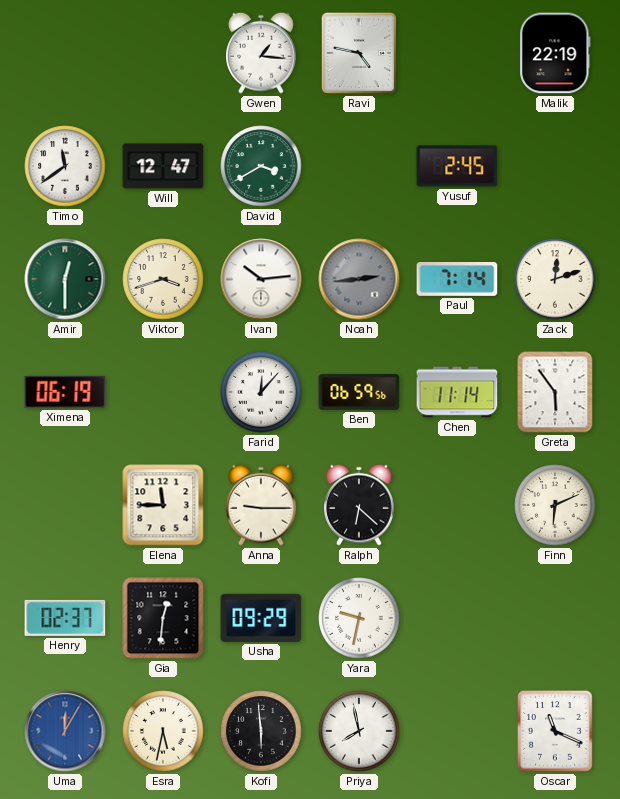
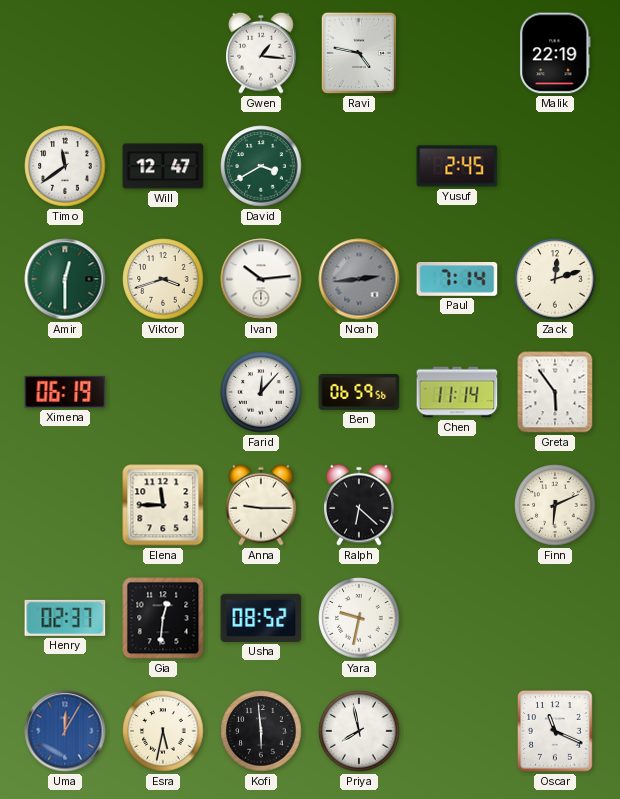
Usha: 09:29 -> 08:52
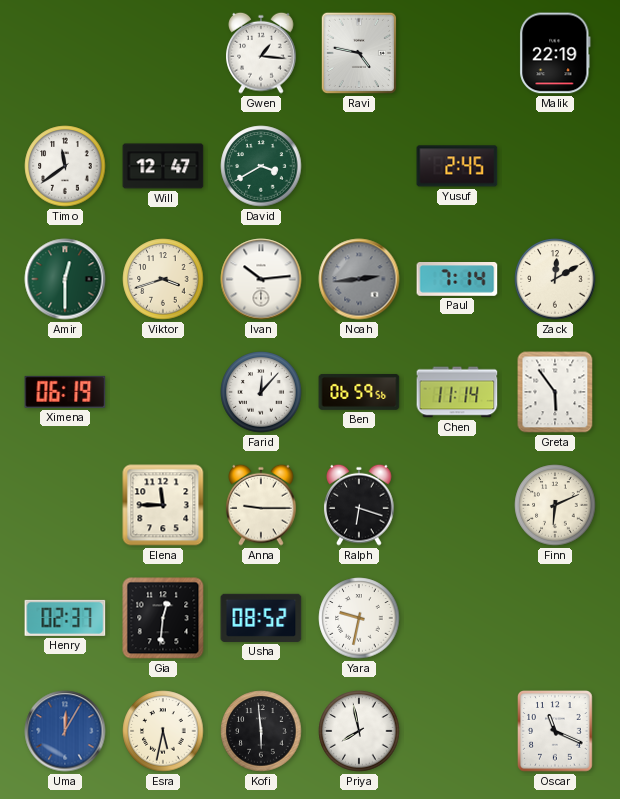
Zack: 12:12 -> 12:10
Ralph: 6:22 -> 6:18
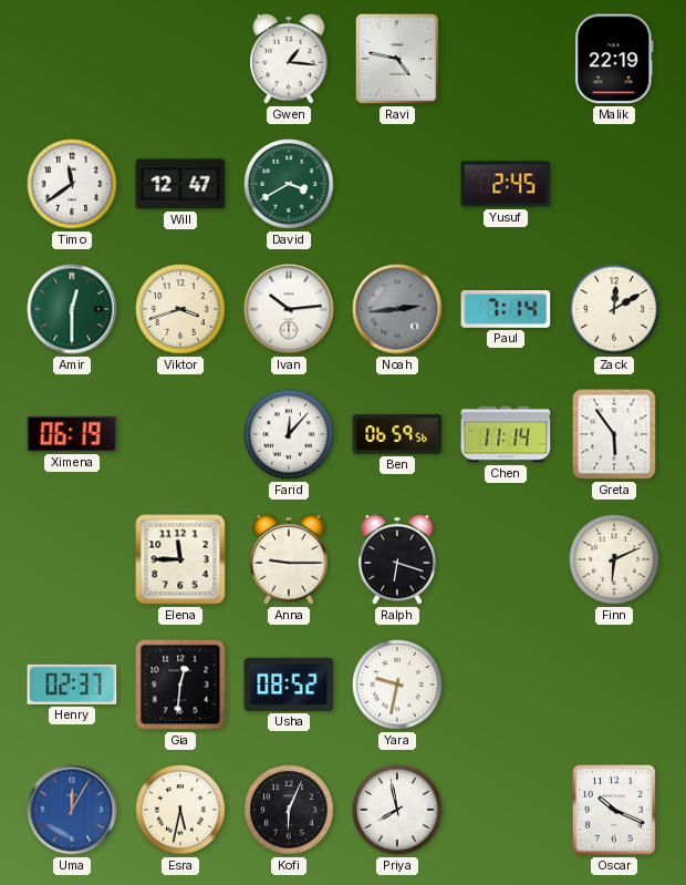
Kofi: 5:59 -> 6:04
Oscar: 11:19 -> 10:19
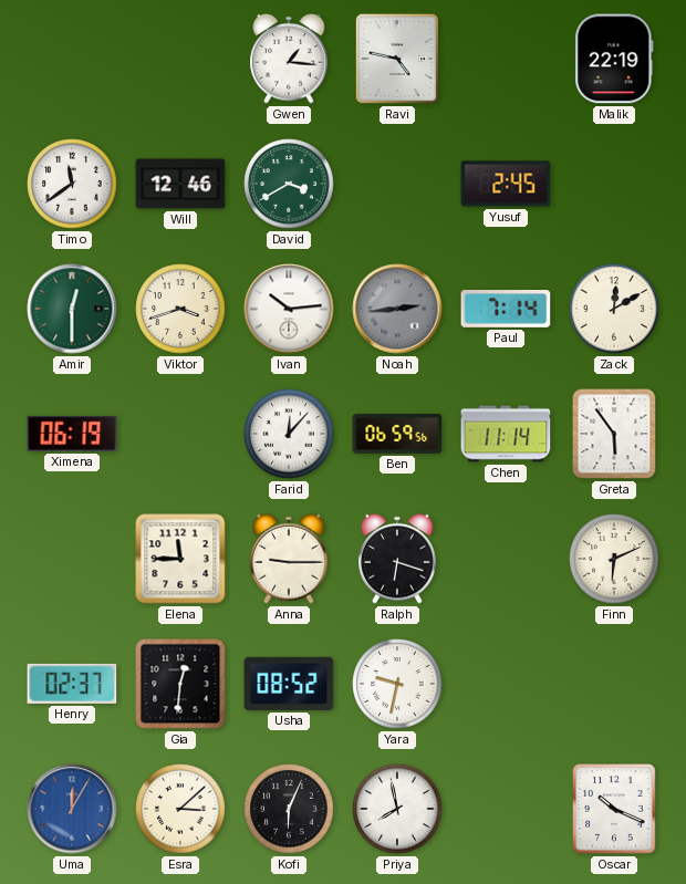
Will: 12:47 -> 12:46
Esra: 5:32 -> 3:08
